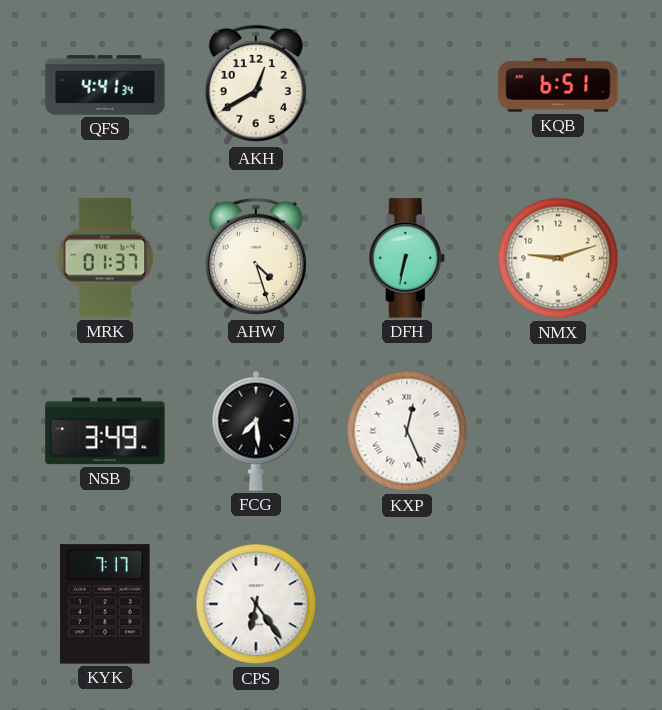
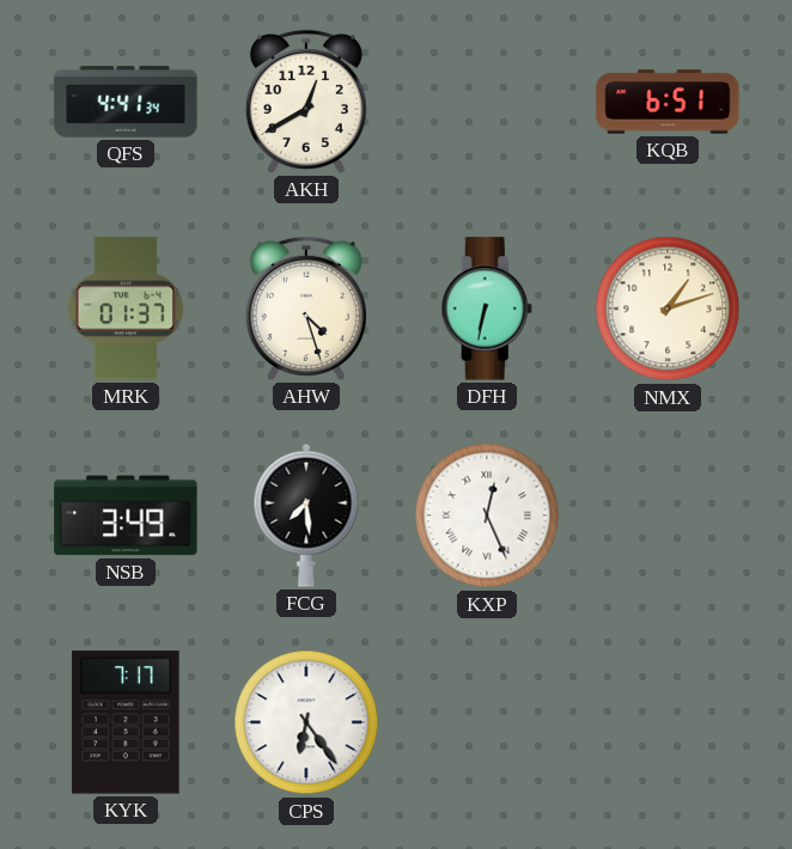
NMX: 9:12 -> 1:12
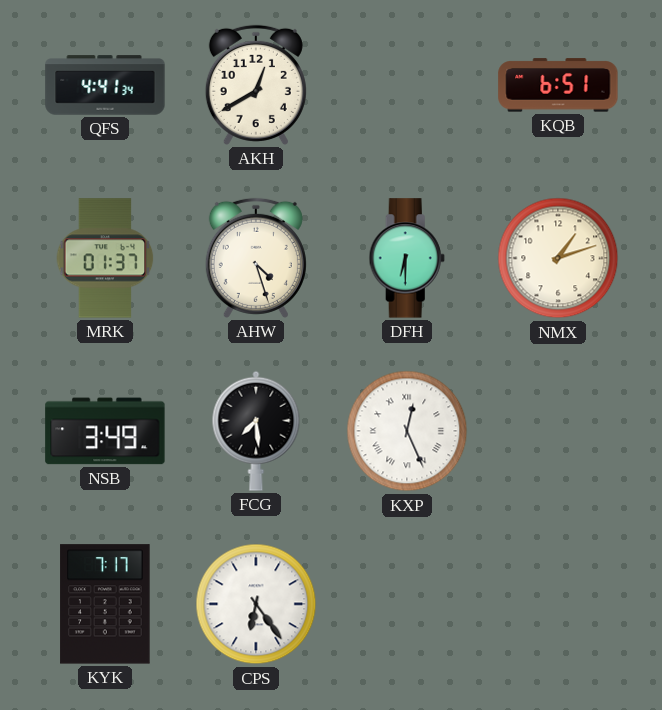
DFH: 6:32 -> 6:30
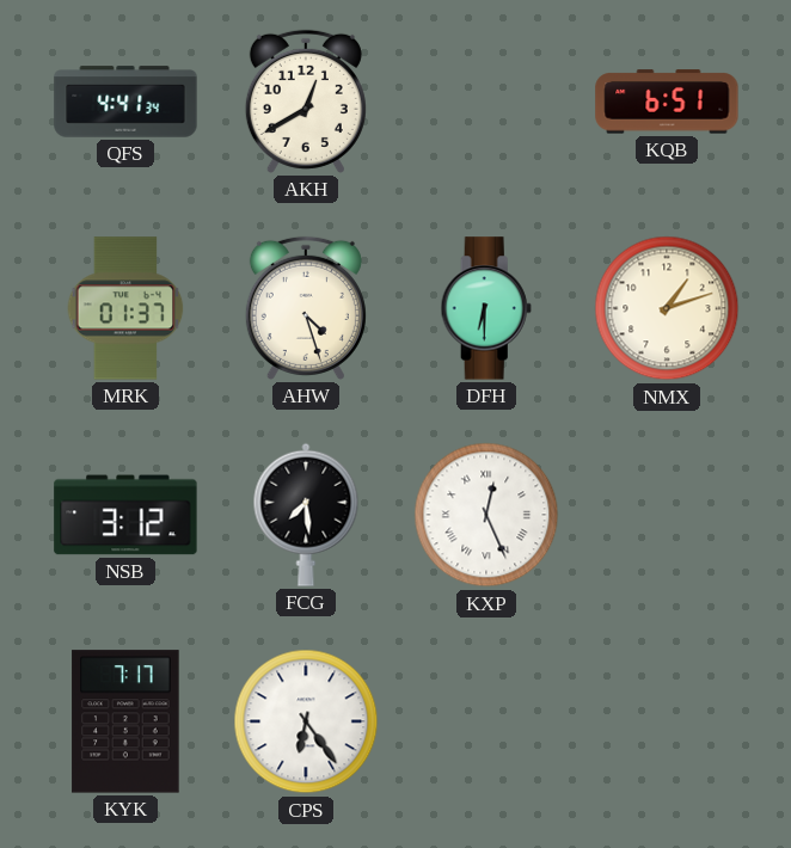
NSB: 3:49 -> 3:12
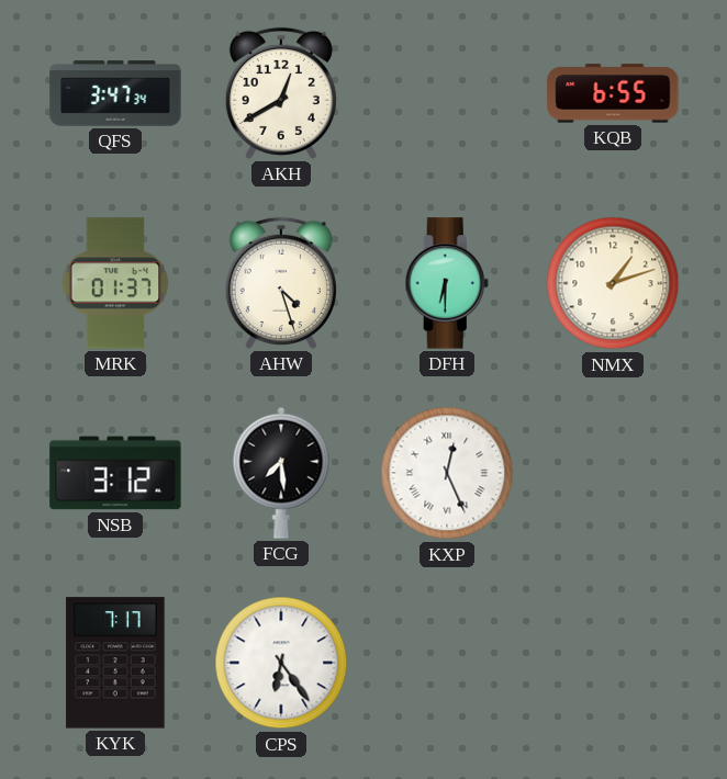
QFS: 4:41 -> 3:47
KQB: 6:51 -> 6:55
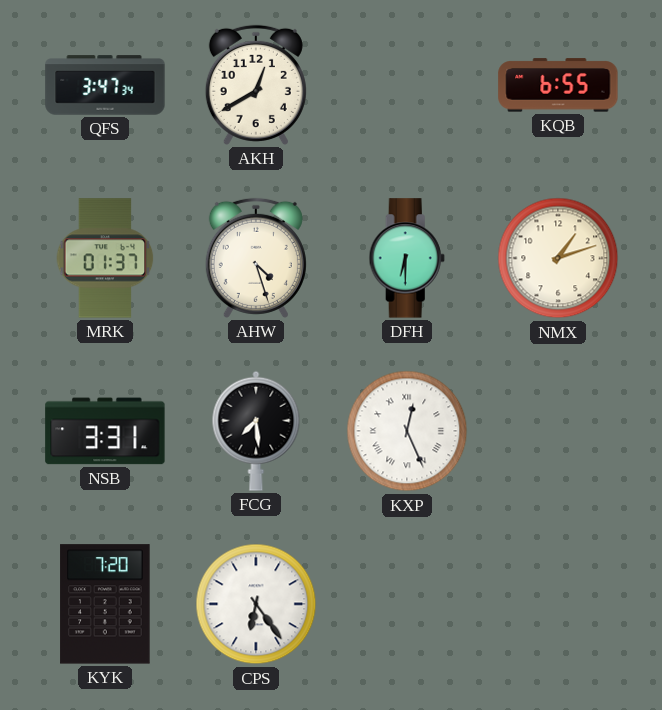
NSB: 3:12 -> 3:31
KYK: 7:17 -> 7:20
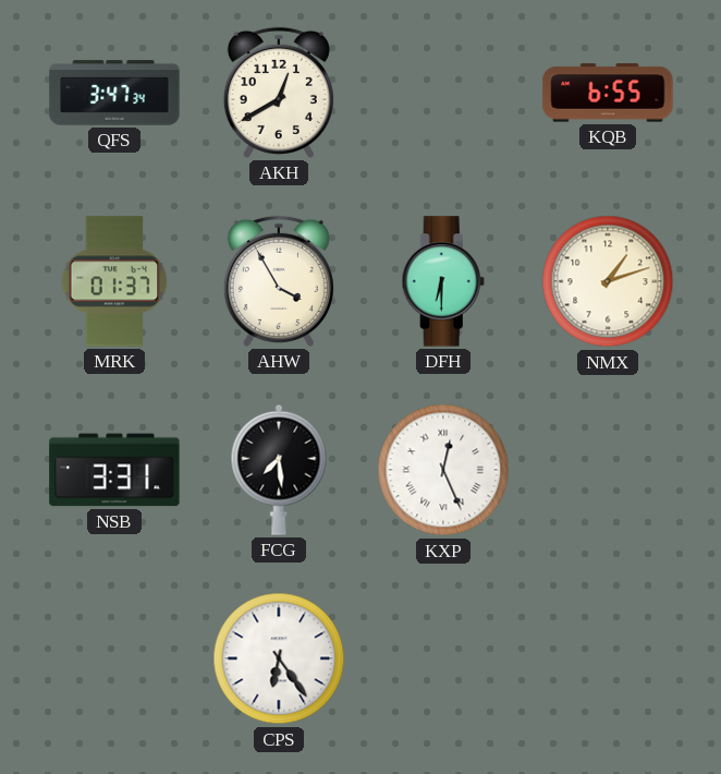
AHW: 4:27 -> 3:55
KYK: 7:20 -> none
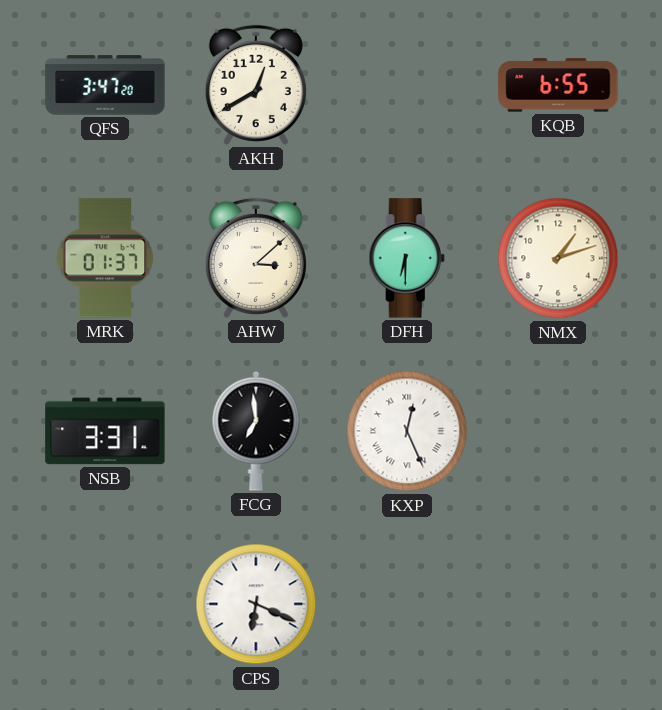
QFS: 3:47:34 -> 3:47:20
AHW: 3:55 -> 3:08
FCG: 7:29 -> 6:59
CPS: 6:24 -> 6:19
